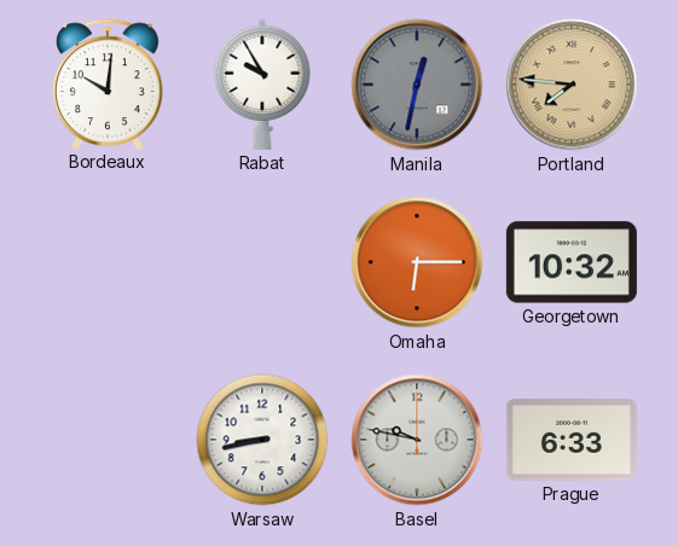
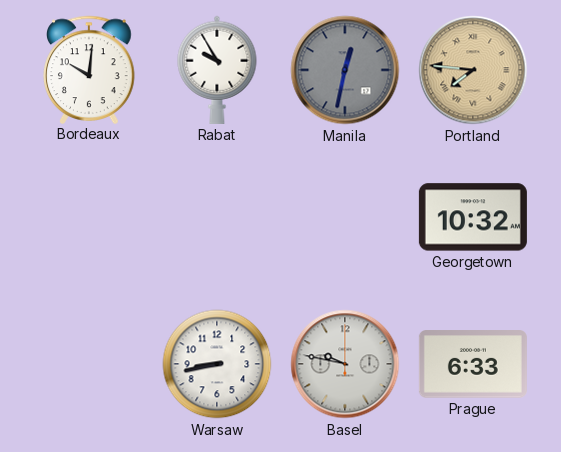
Omaha: 6:15 -> none
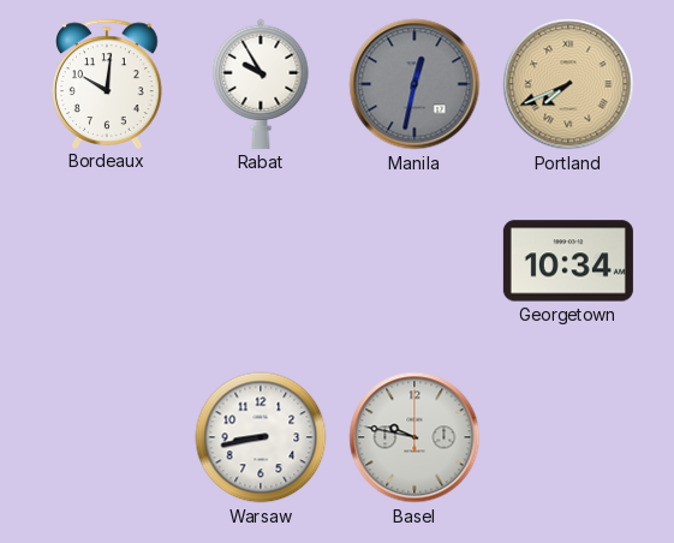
Portland: 7:46 -> 7:41
Georgetown: 10:32 -> 10:34
Prague: 6:33 -> none
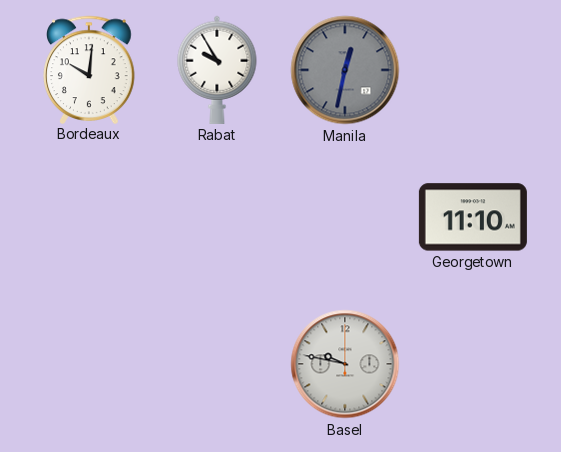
Portland: 7:41 -> none
Georgetown: 10:34 -> 11:10
Warsaw: 8:43 -> none
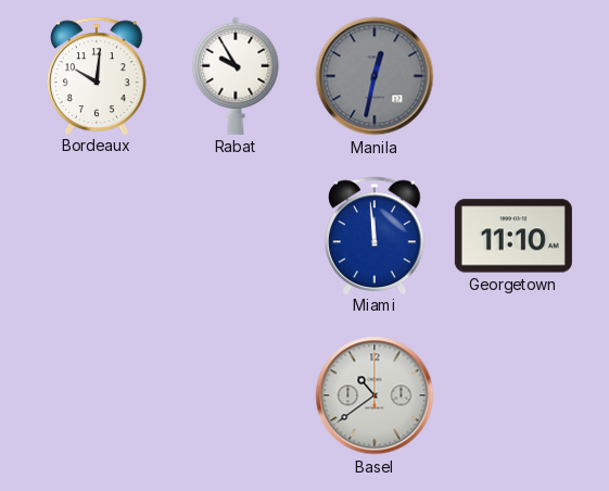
Miami: none -> 11:59
Basel: 9:47 -> 10:39
